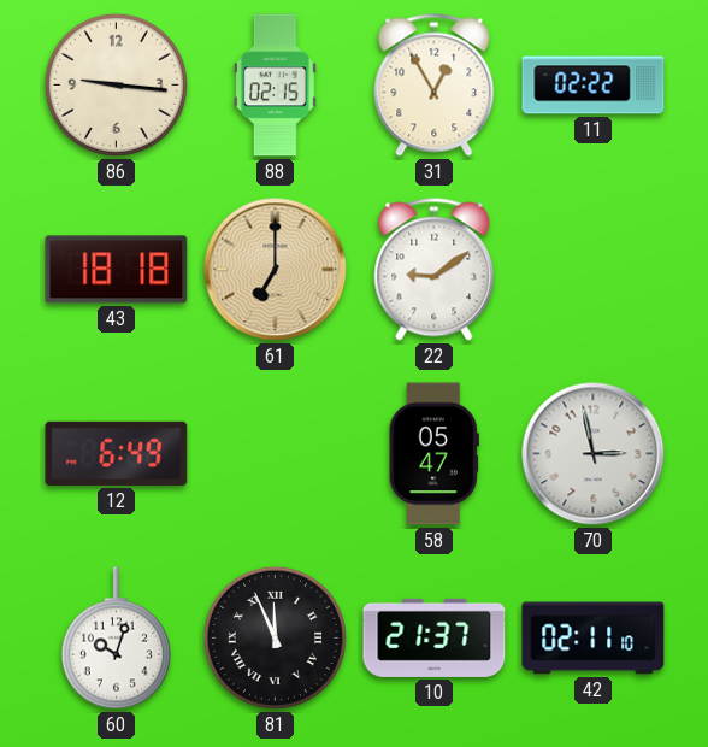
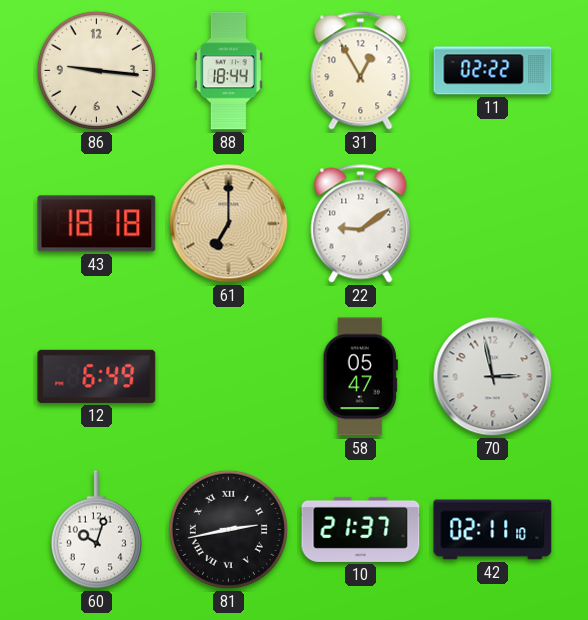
88: 02:15 -> 18:44
81: 11:56 -> 2:43
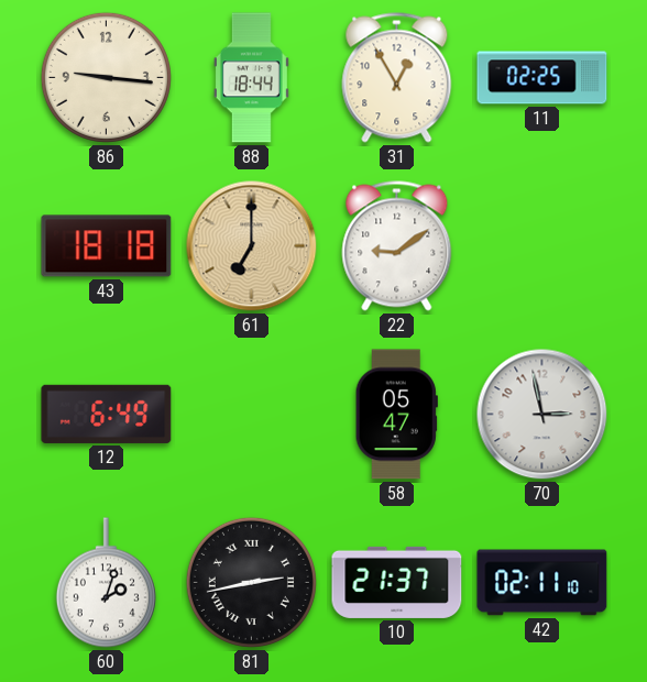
11: 02:22 -> 02:25
60: 10:03 -> 2:03
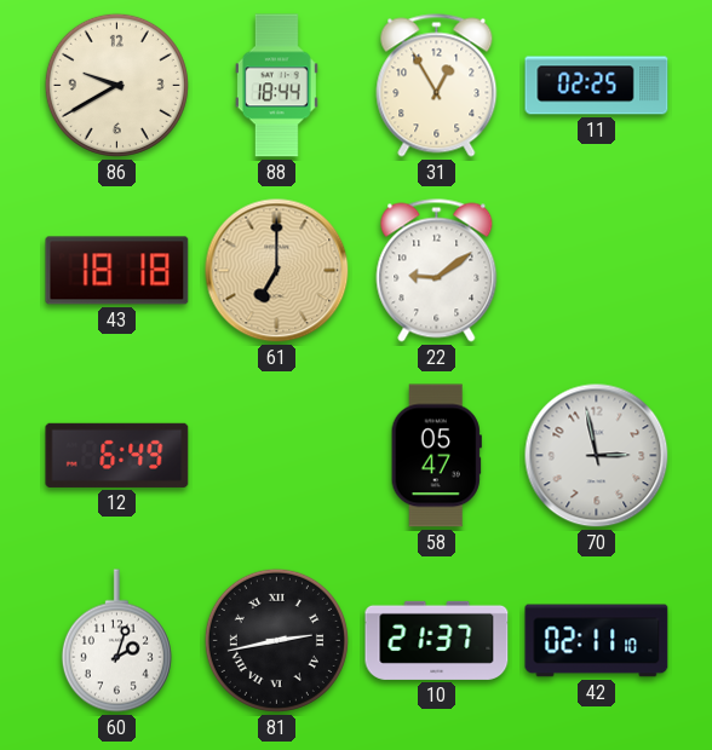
86: 9:16 -> 9:40
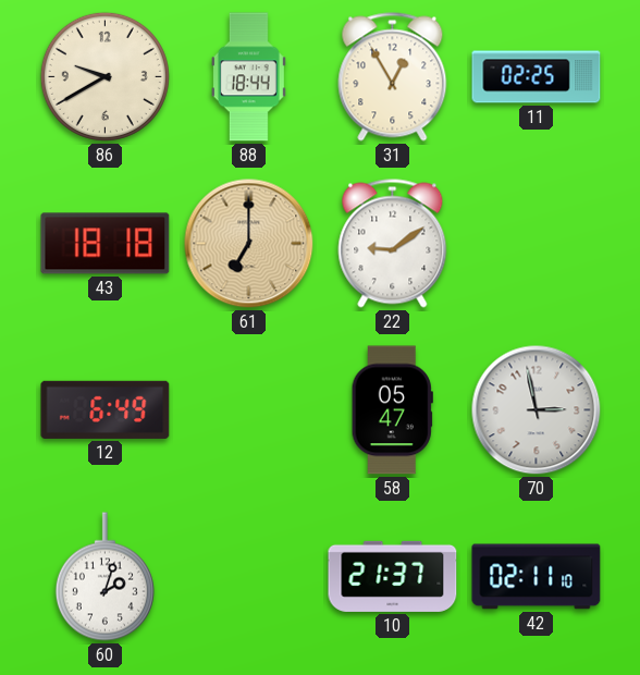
81: 2:43 -> none
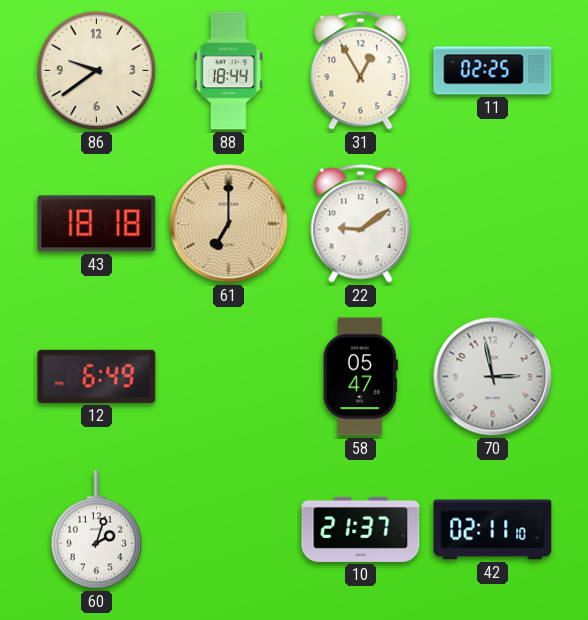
86: 9:40 -> 9:39
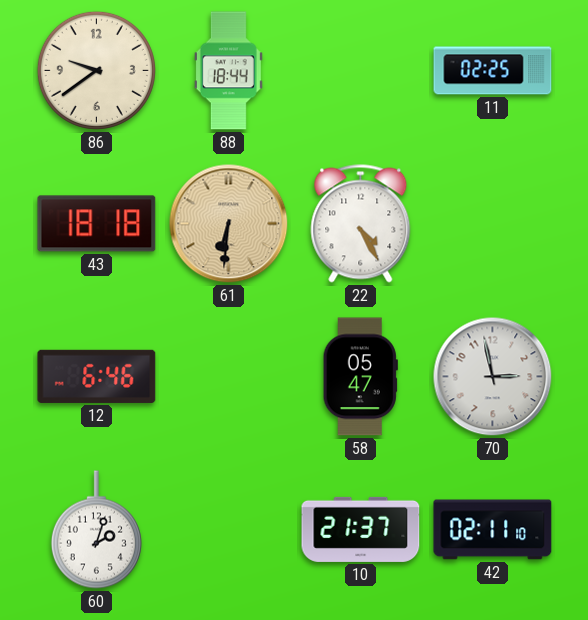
31: 12:55 -> none
61: 7:00 -> 6:31
22: 9:09 -> 4:25
12: 6:49 -> 6:46
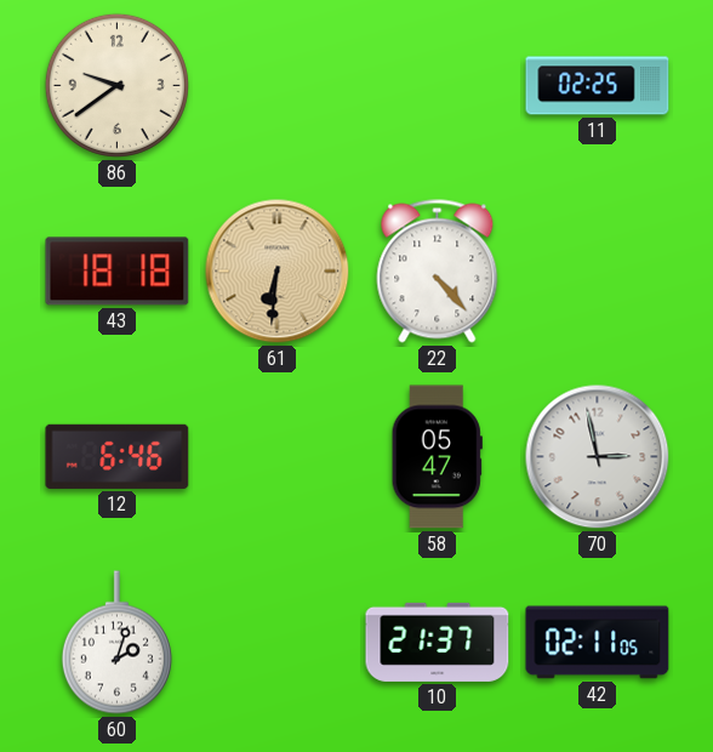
88: 18:44 -> none
22: 4:25 -> 4:23
42: 02:11:10 -> 02:11:05
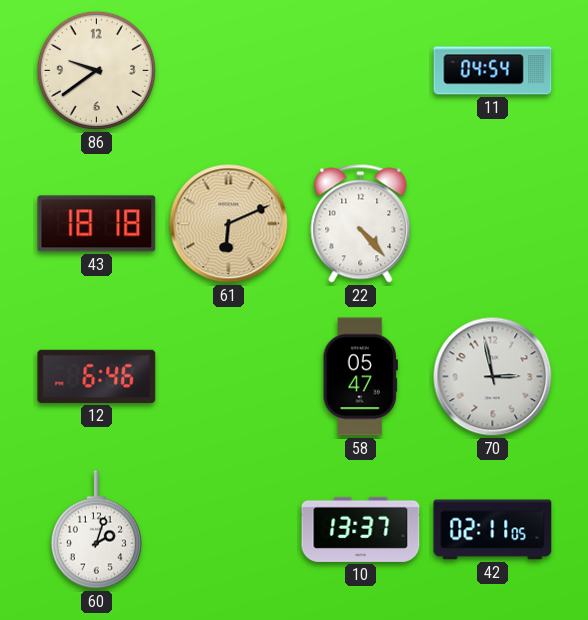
11: 02:25 -> 04:54
61: 6:31 -> 6:11
10: 21:37 -> 13:37
